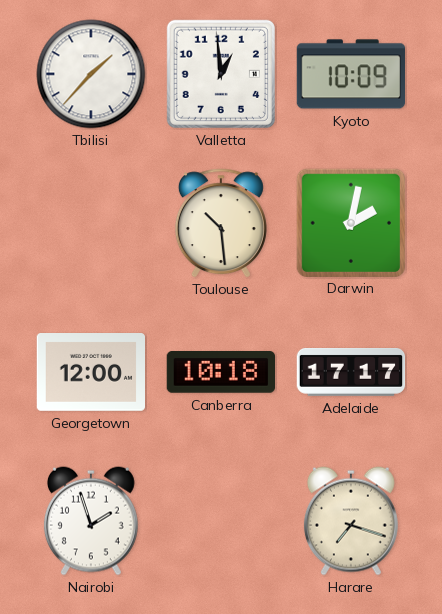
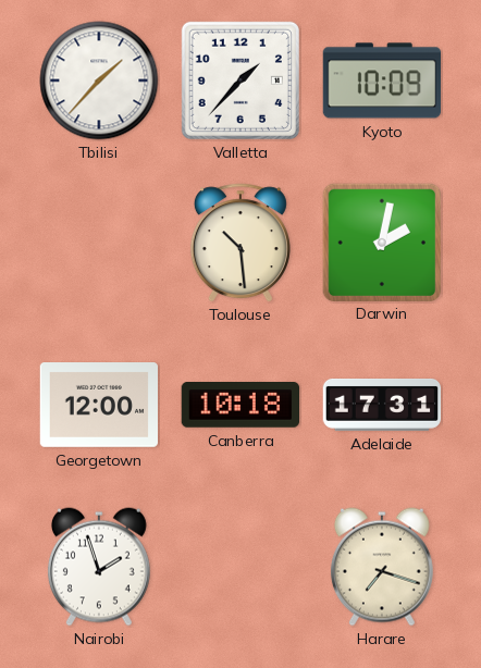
Valletta: 12:59 -> 1:37
Adelaide: 17:17 -> 17:31
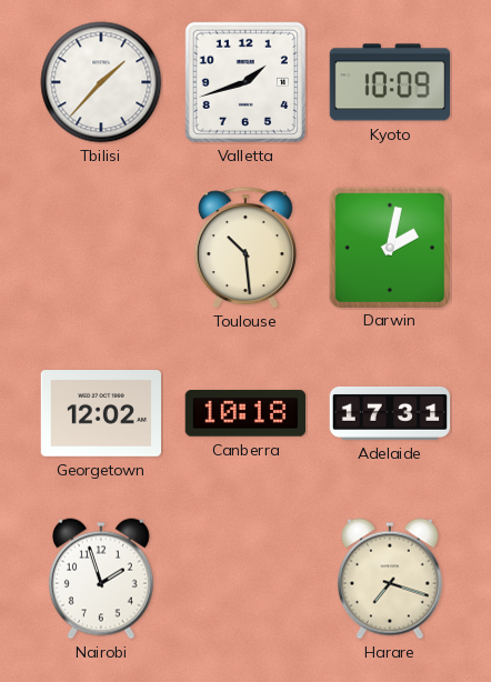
Valletta: 1:37 -> 1:42
Georgetown: 12:00 -> 12:02
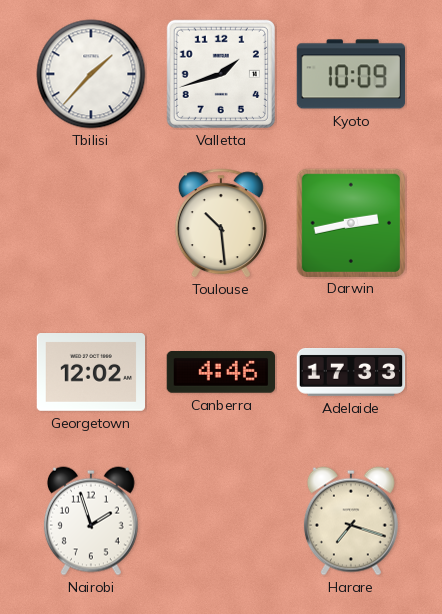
Darwin: 2:02 -> 2:43
Canberra: 10:18 -> 4:46
Adelaide: 17:31 -> 17:33
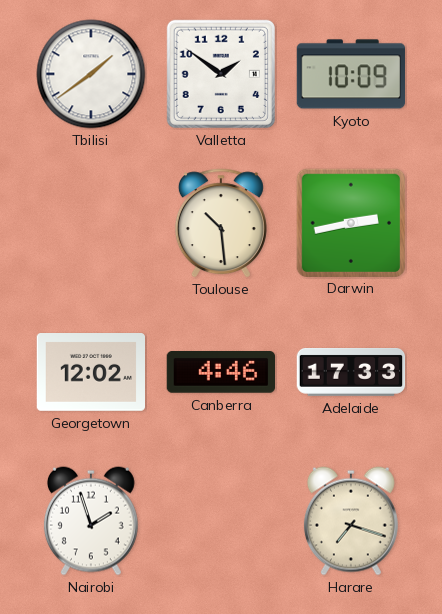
Tbilisi: 1:37 -> 1:39
Valletta: 1:42 -> 1:51
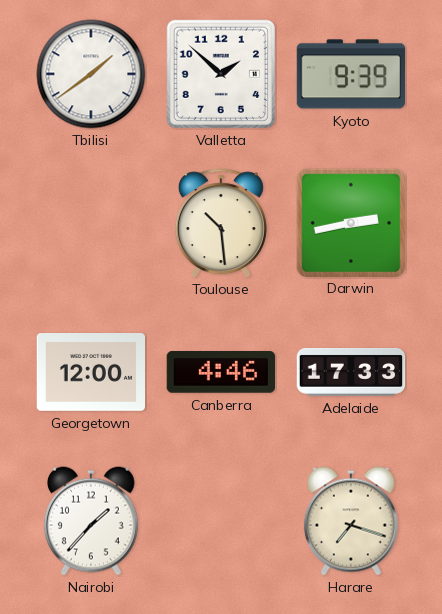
Valletta: 1:51 -> 1:52
Kyoto: 10:09 -> 9:39
Georgetown: 12:02 -> 12:00
Nairobi: 1:57 -> 1:37
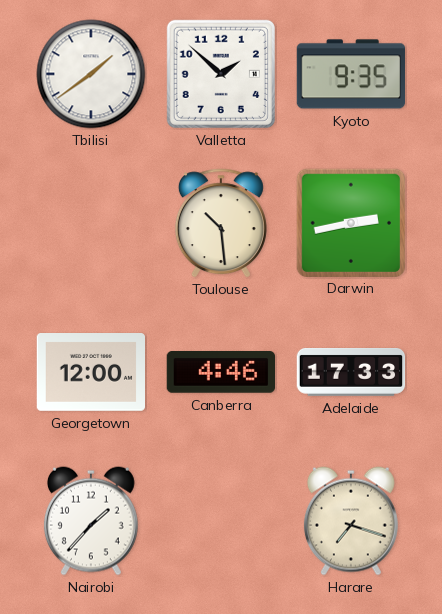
Kyoto: 9:39 -> 9:35
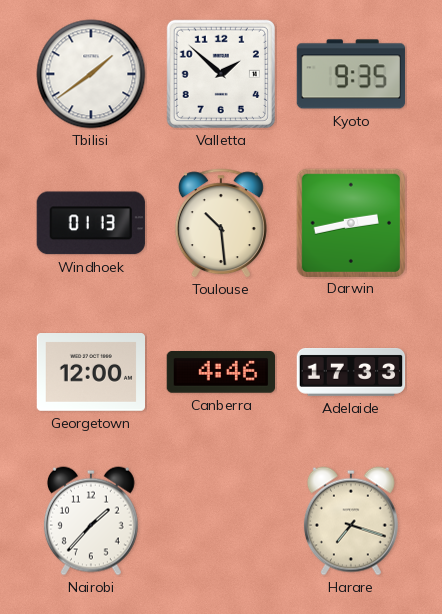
Windhoek: none -> 01:13
